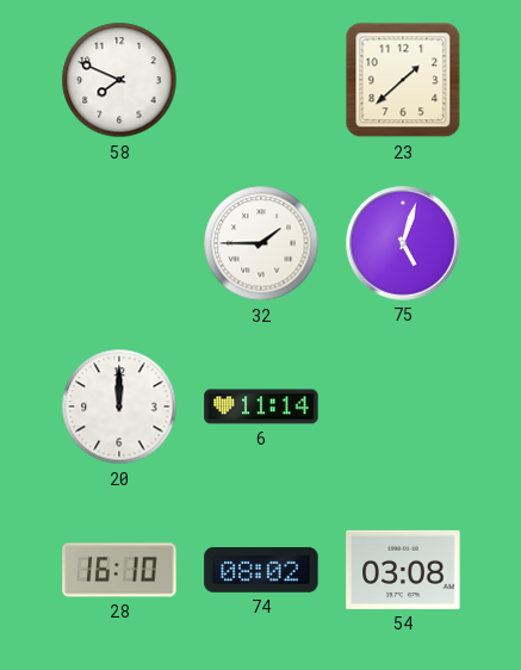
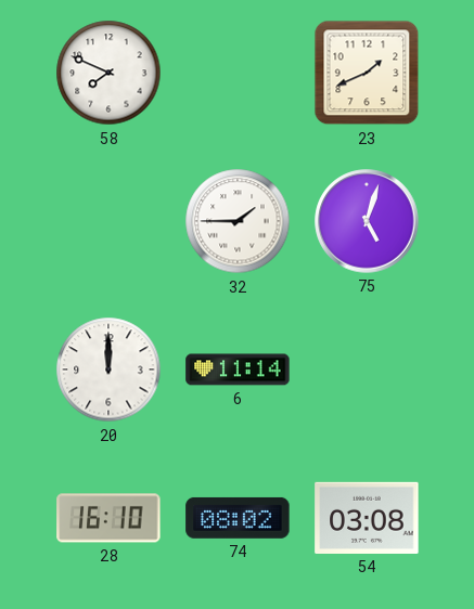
23: 1:38 -> 1:41
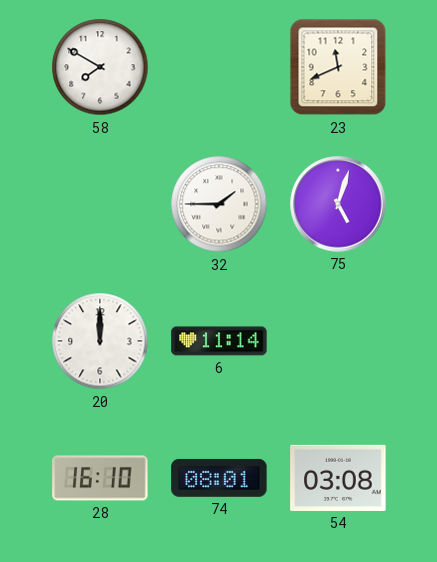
58: 7:49 -> 7:50
23: 1:41 -> 11:41
74: 08:02 -> 08:01
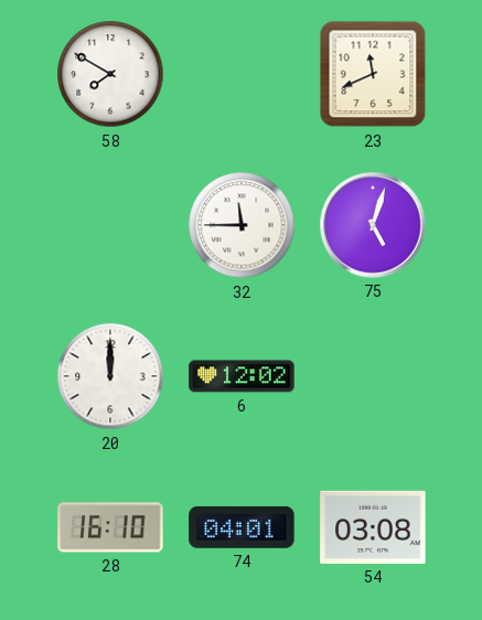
32: 1:45 -> 11:45
6: 11:14 -> 12:02
74: 08:01 -> 04:01
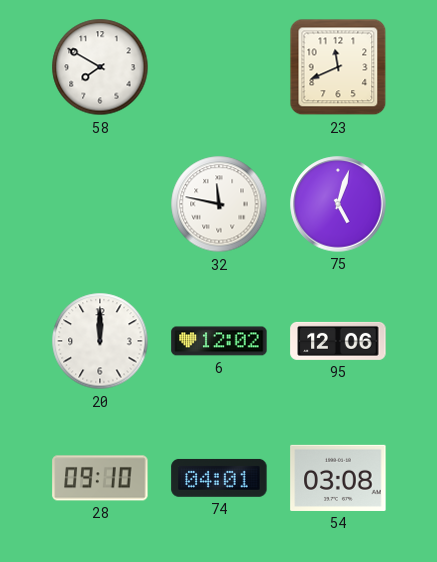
32: 11:45 -> 11:47
95: none -> 12:06
28: 16:10 -> 09:10
